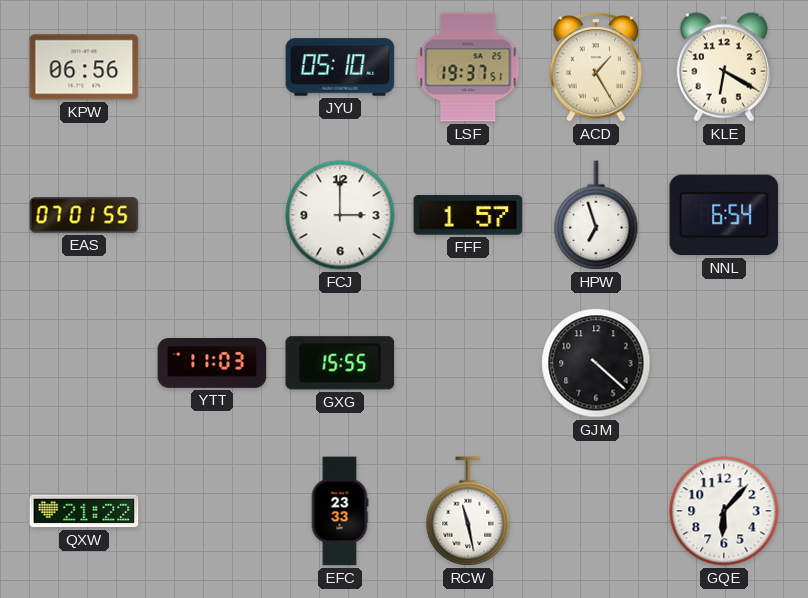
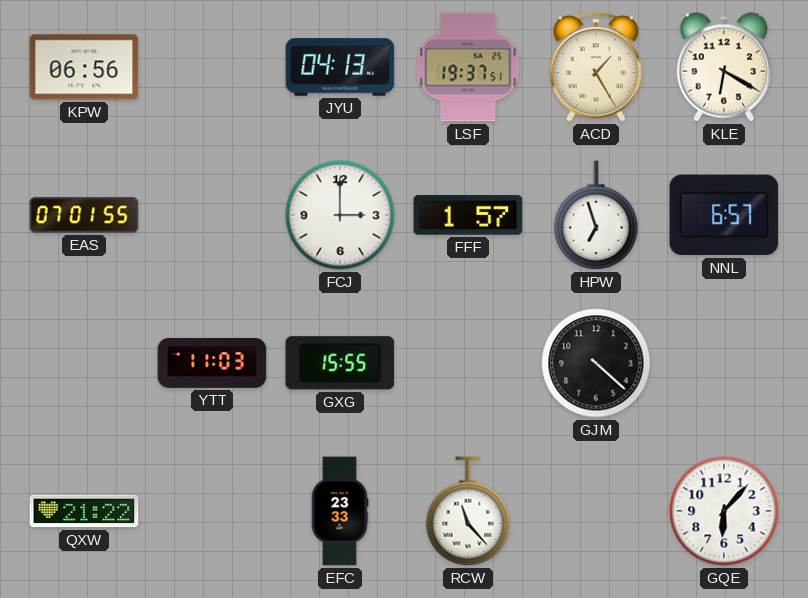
JYU: 05:10 -> 04:13
NNL: 6:54 -> 6:57
RCW: 11:28 -> 11:23
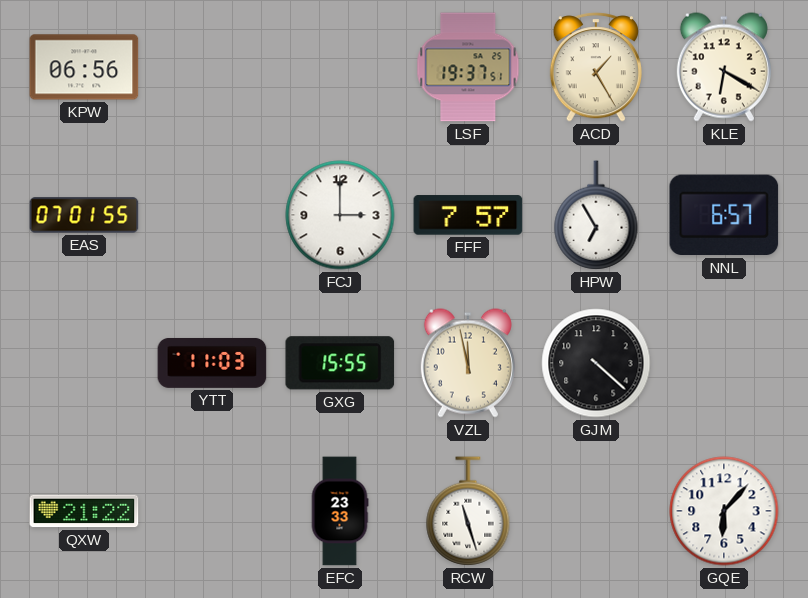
JYU: 04:13 -> none
FFF: 1:57 -> 7:57
HPW: 6:57 -> 6:55
VZL: none -> 11:58
RCW: 11:23 -> 11:27
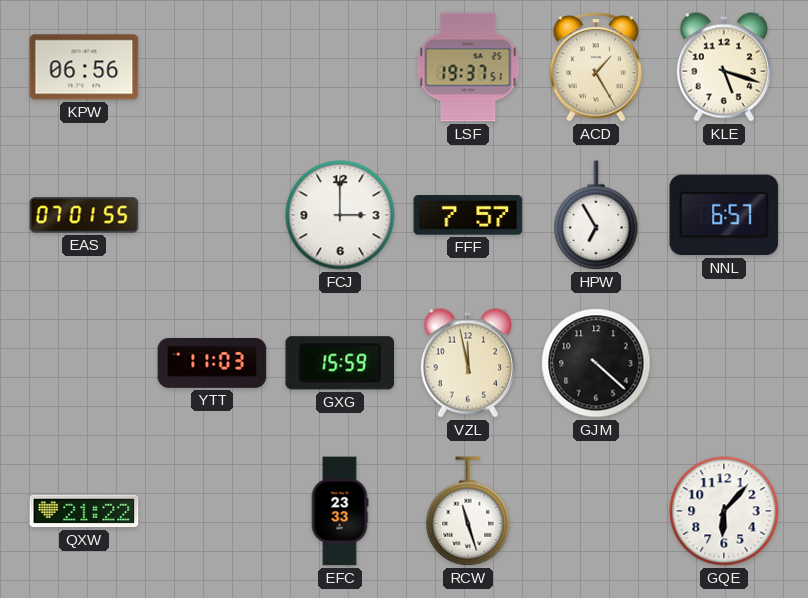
KLE: 6:20 -> 5:18
GXG: 15:55 -> 15:59
